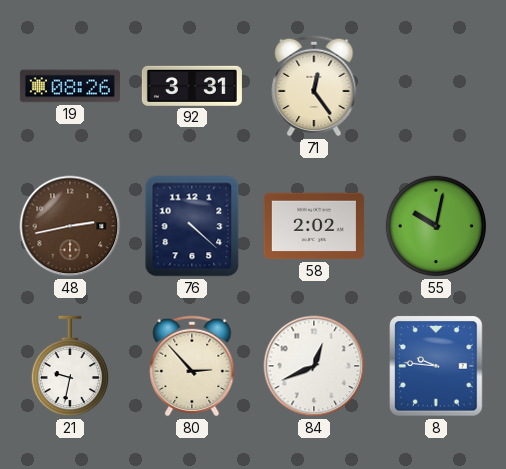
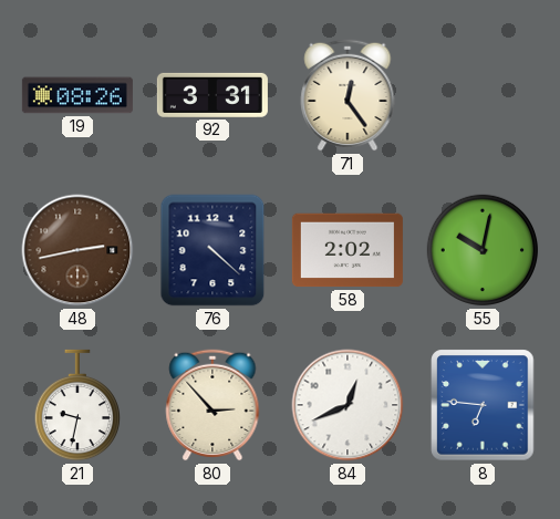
8: 9:46 -> 6:46
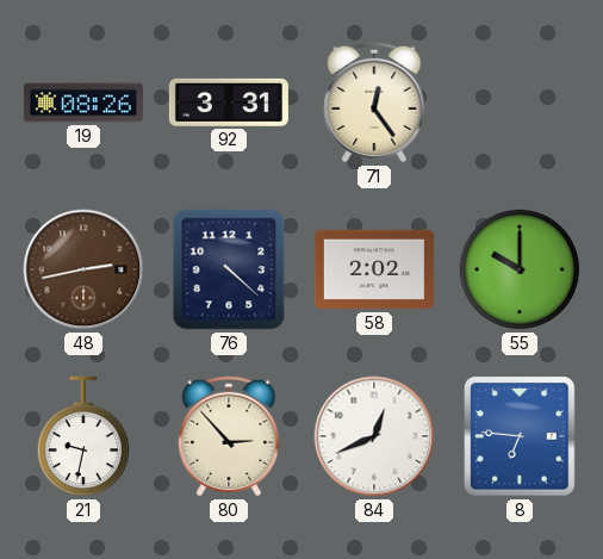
55: 10:02 -> 10:00
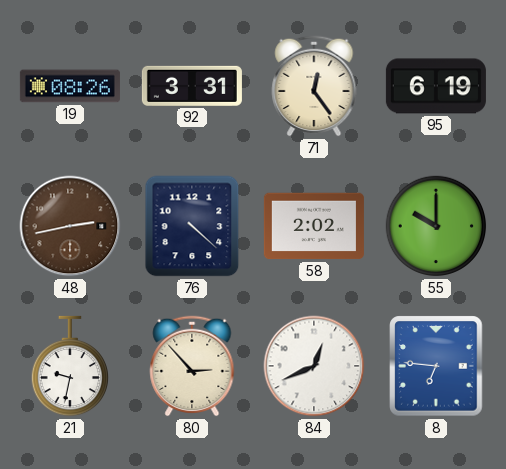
95: none -> 6:19
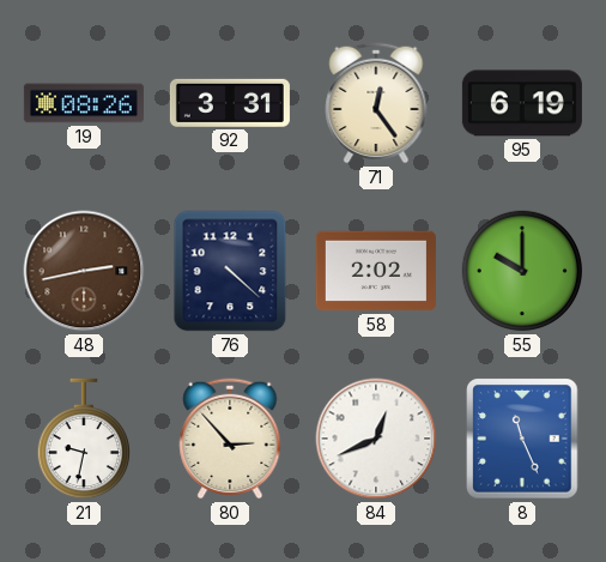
8: 6:46 -> 11:26
